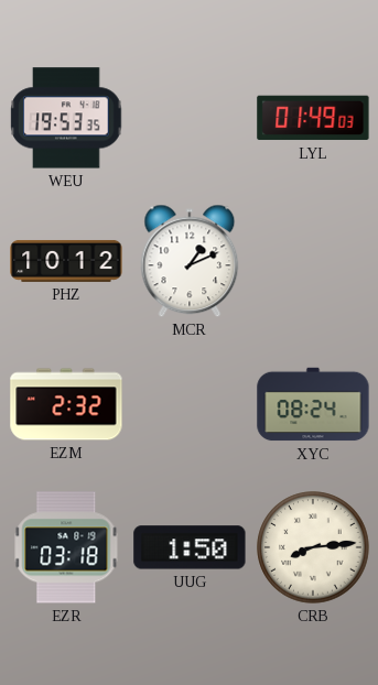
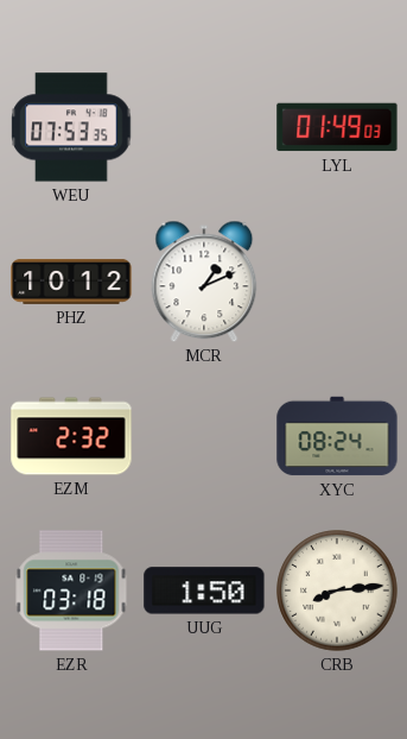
WEU: 19:53 -> 07:53
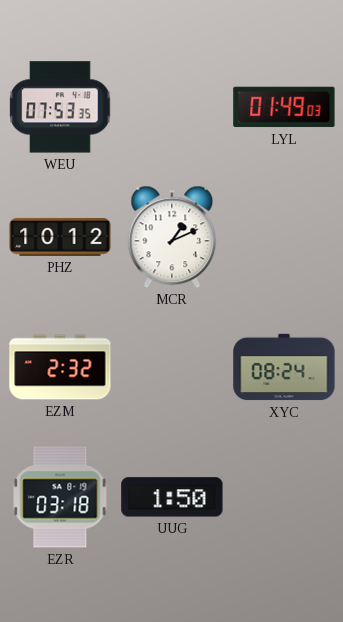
CRB: 8:14 -> none
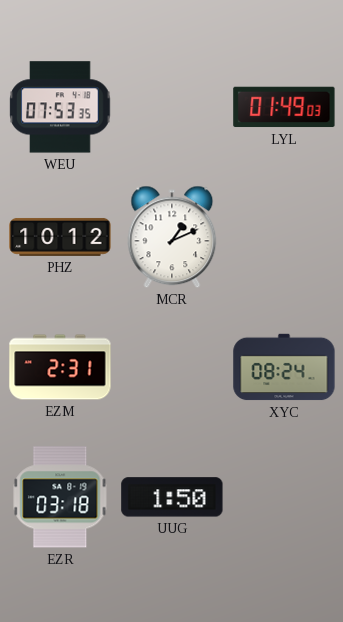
EZM: 2:32 -> 2:31
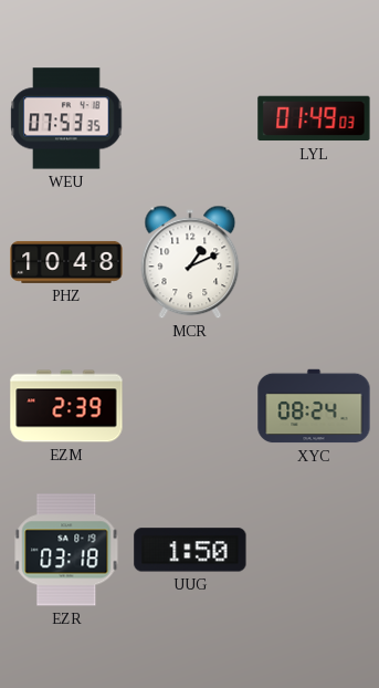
PHZ: 10:12 -> 10:48
EZM: 2:31 -> 2:39
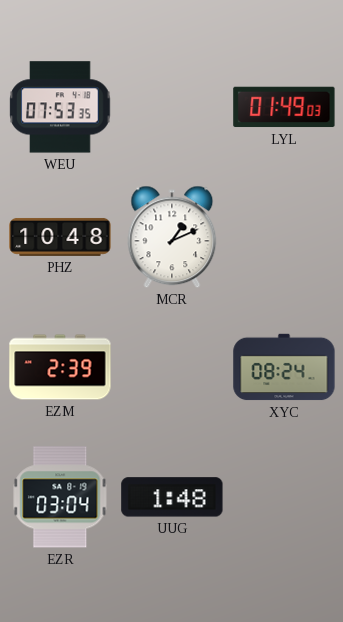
EZR: 03:18 -> 03:04
UUG: 1:50 -> 1:48
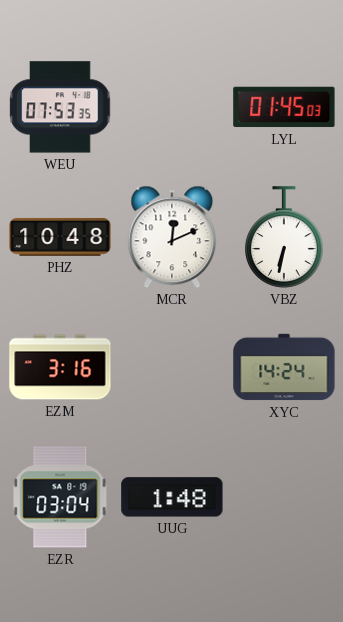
LYL: 01:49 -> 01:45
MCR: 1:11 -> 12:11
VBZ: none -> 6:32
EZM: 2:39 -> 3:16
XYC: 08:24 -> 14:24
